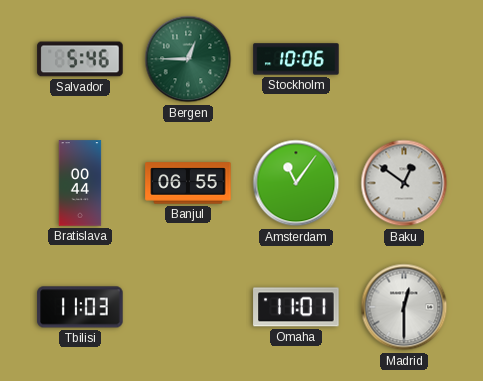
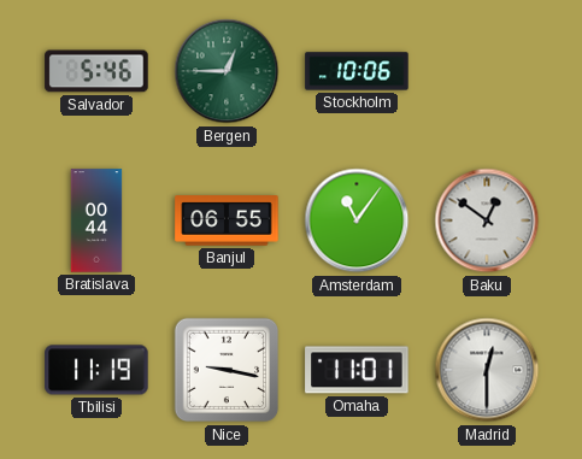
Tbilisi: 11:03 -> 11:19
Nice: none -> 9:17
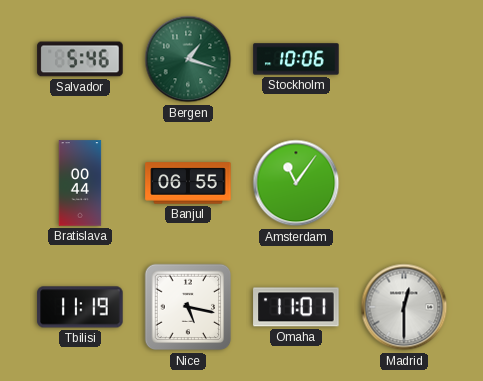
Bergen: 12:45 -> 1:18
Baku: 12:51 -> none
Nice: 9:17 -> 5:17
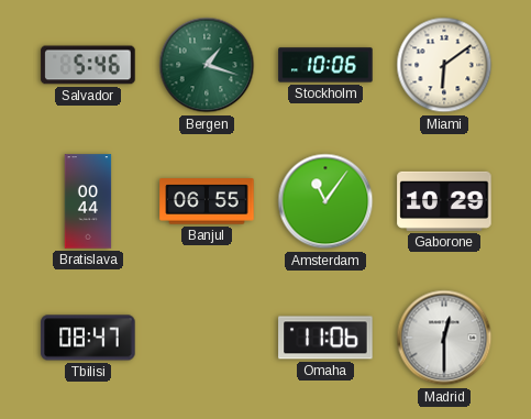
Miami: none -> 6:09
Gaborone: none -> 10:29
Tbilisi: 11:19 -> 08:47
Nice: 5:17 -> none
Omaha: 11:01 -> 11:06
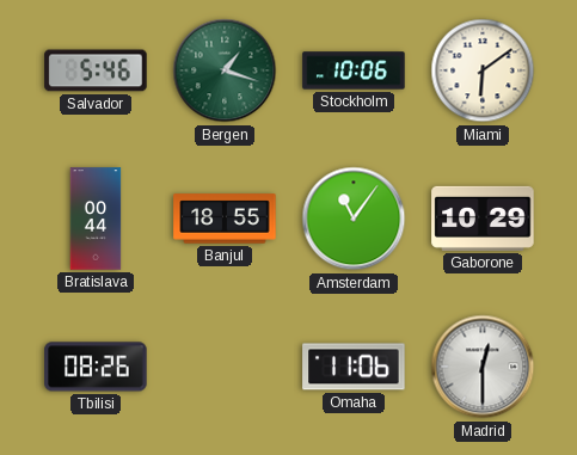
Banjul: 06:55 -> 18:55
Tbilisi: 08:47 -> 08:26
